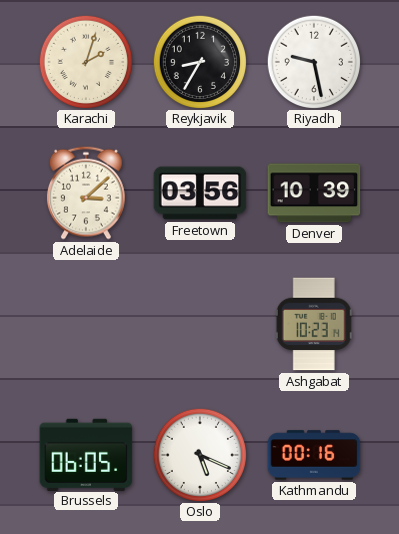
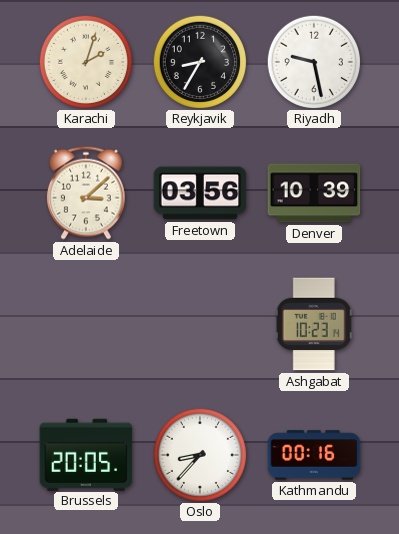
Brussels: 06:05 -> 20:05
Oslo: 5:19 -> 8:37
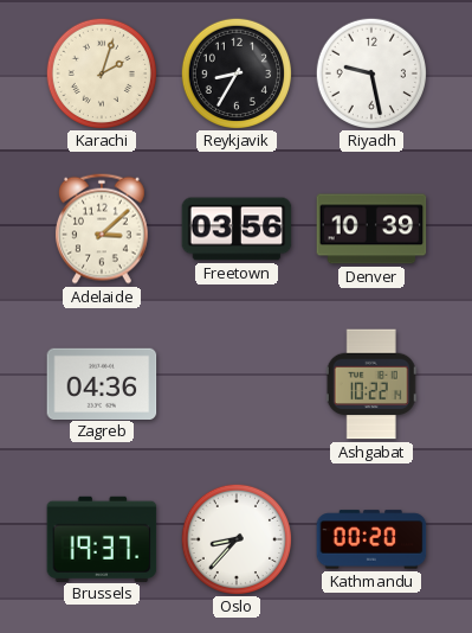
Zagreb: none -> 04:36
Ashgabat: 10:23 -> 10:22
Brussels: 20:05 -> 19:37
Kathmandu: 00:16 -> 00:20
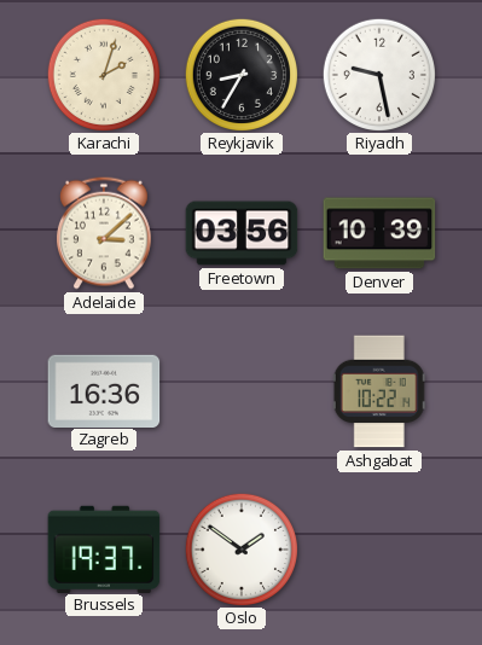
Zagreb: 04:36 -> 16:36
Oslo: 8:37 -> 1:51
Kathmandu: 00:20 -> none
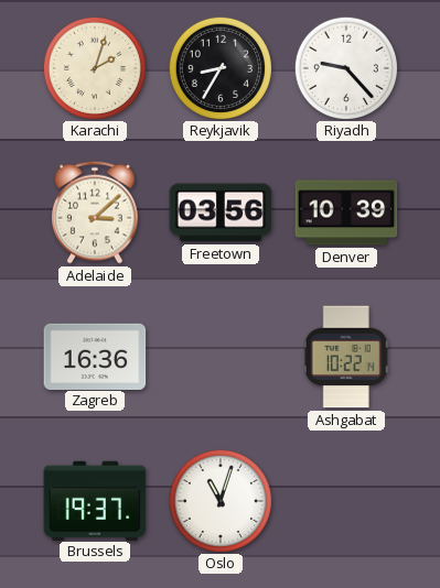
Riyadh: 9:28 -> 9:23
Oslo: 1:51 -> 11:03
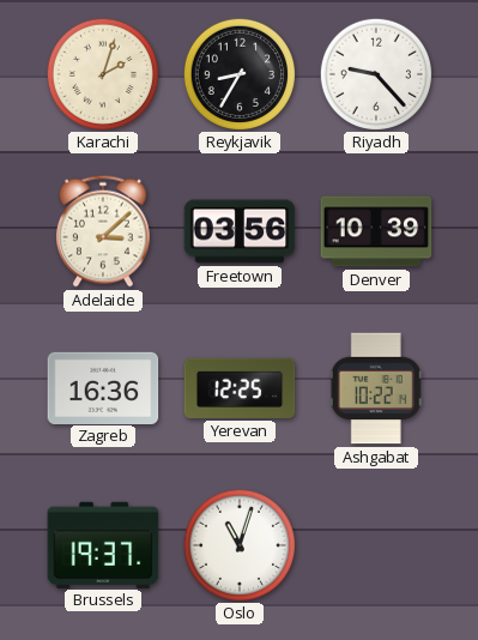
Yerevan: none -> 12:25
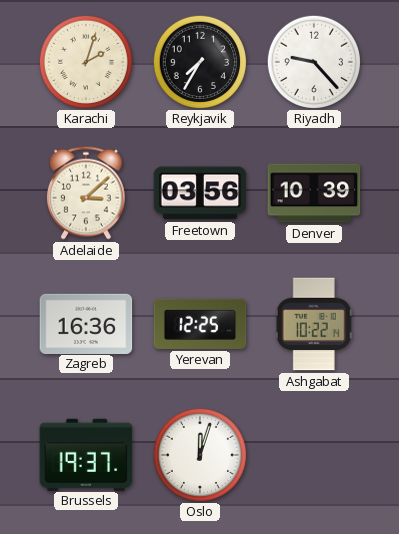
Reykjavik: 8:35 -> 7:35
Oslo: 11:03 -> 12:03
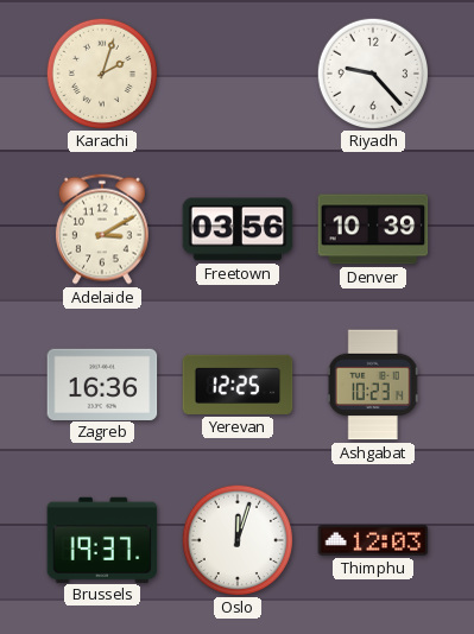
Reykjavik: 7:35 -> none
Adelaide: 3:08 -> 3:10
Ashgabat: 10:22 -> 10:23
Thimphu: none -> 12:03
